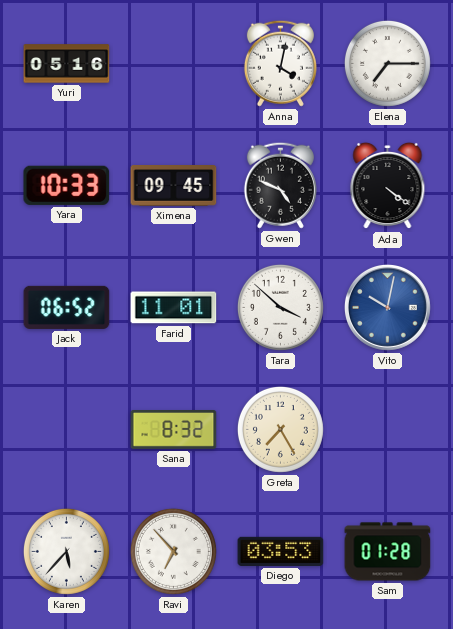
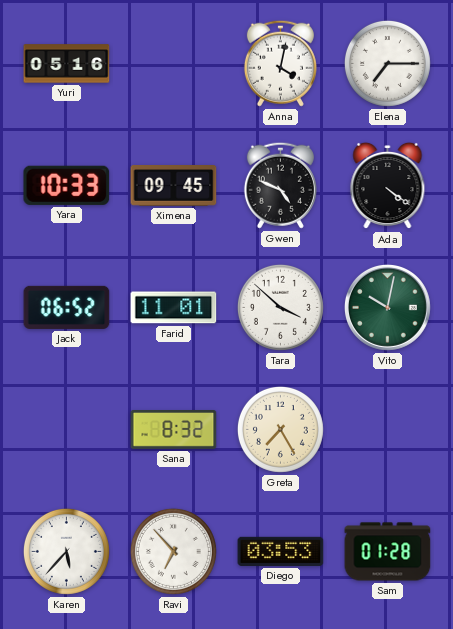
Vito dial: blue -> green
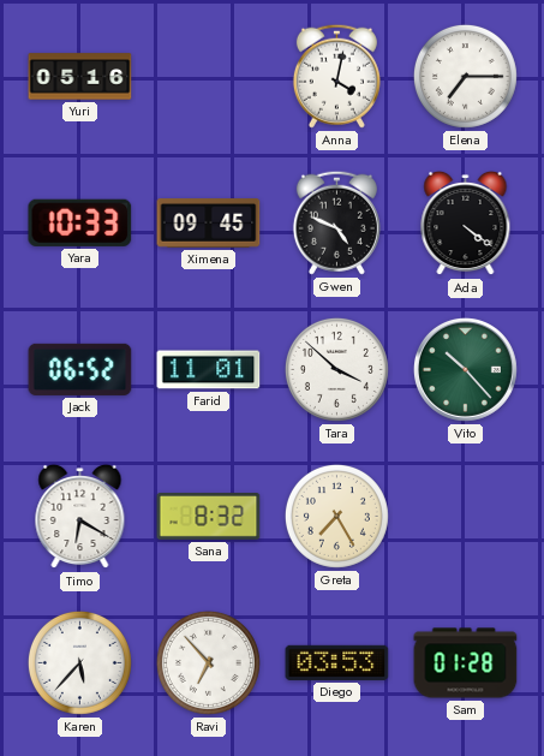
Vito: 10:02 -> 10:23
Timo: none -> 6:20
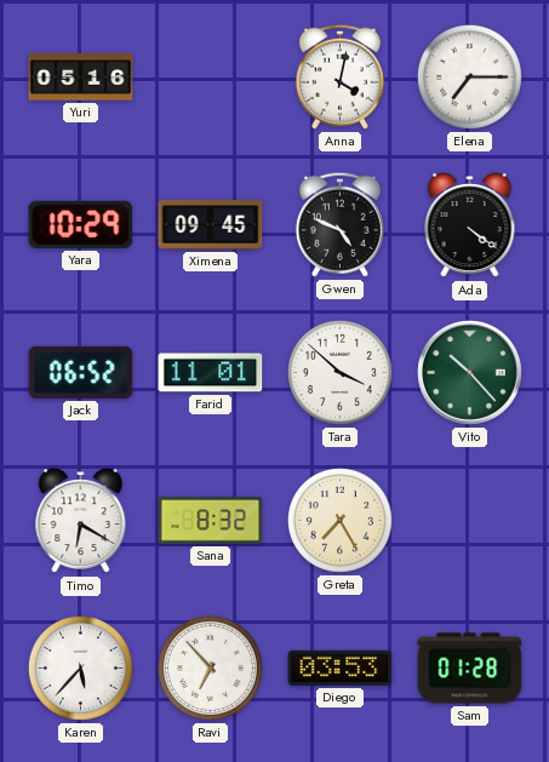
Yara: 10:33 -> 10:29
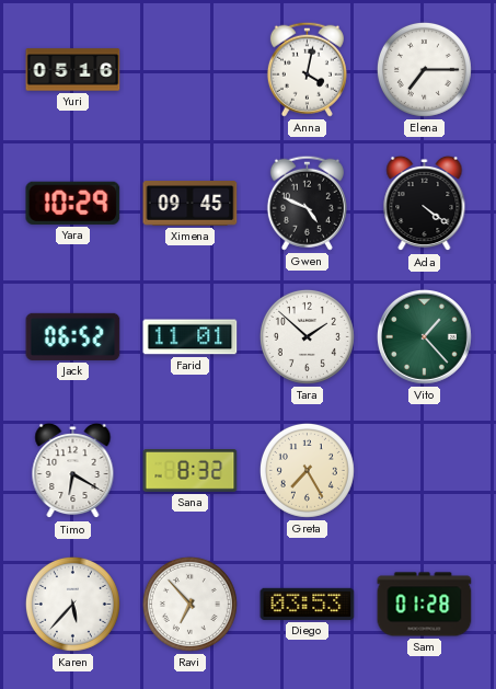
Tara: 3:52 -> 1:52
Vito: 10:23 -> 1:23
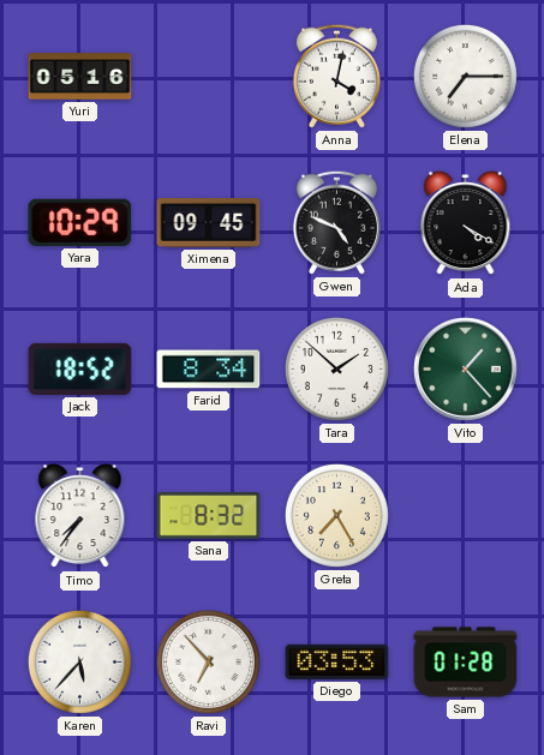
Ada: 4:21 -> 4:20
Jack: 06:52 -> 18:52
Farid: 11:01 -> 8:34
Timo: 6:20 -> 7:36
